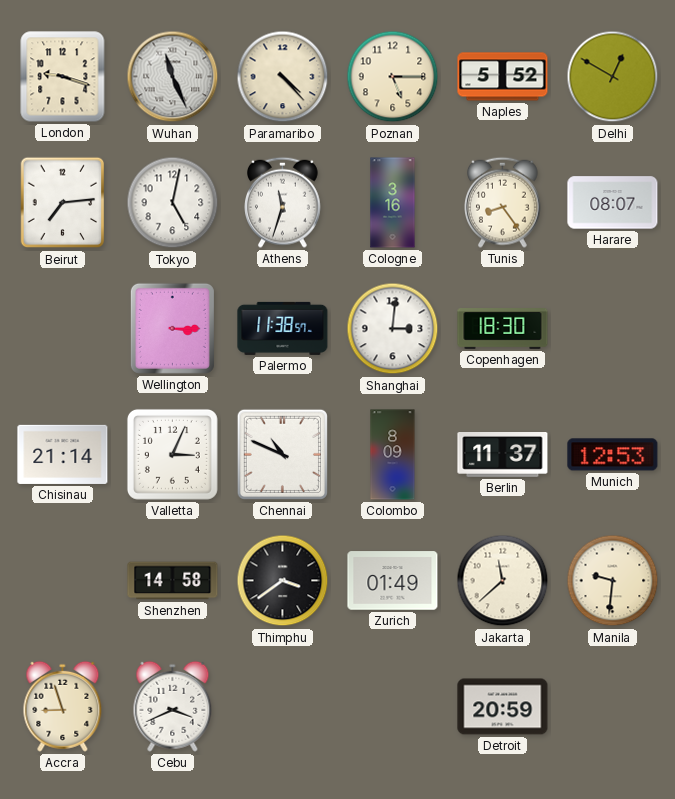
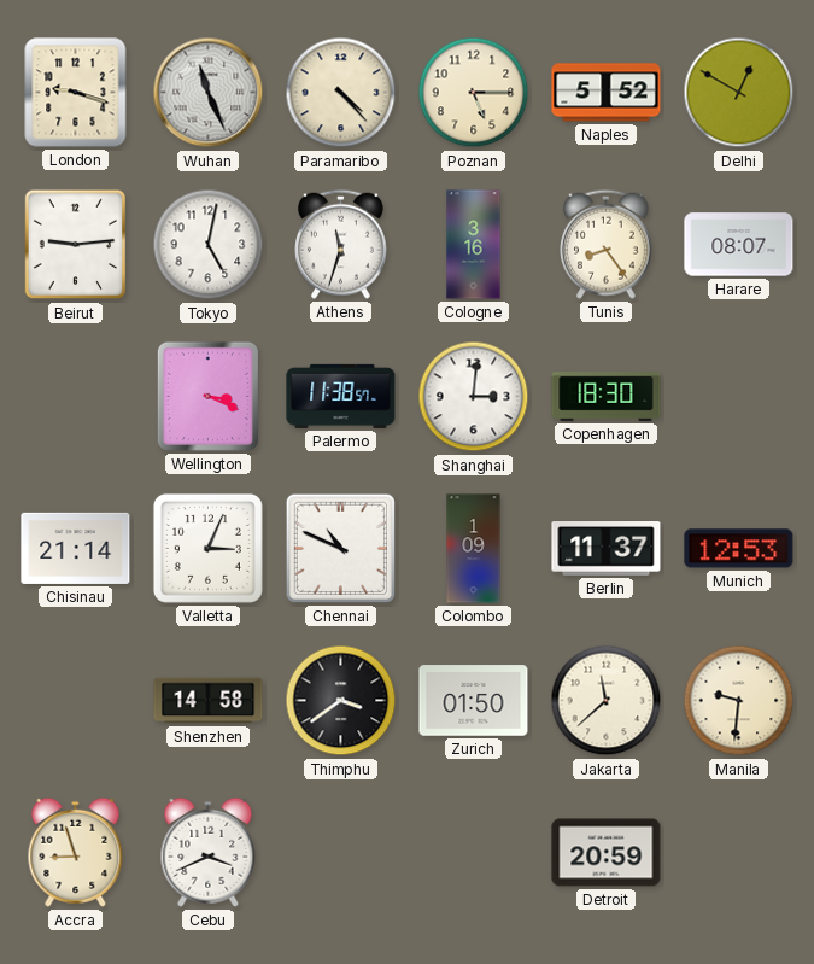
Beirut: 7:14 -> 9:14
Wellington: 3:15 -> 3:19
Colombo: 8:09 -> 1:09
Zurich: 01:49 -> 01:50
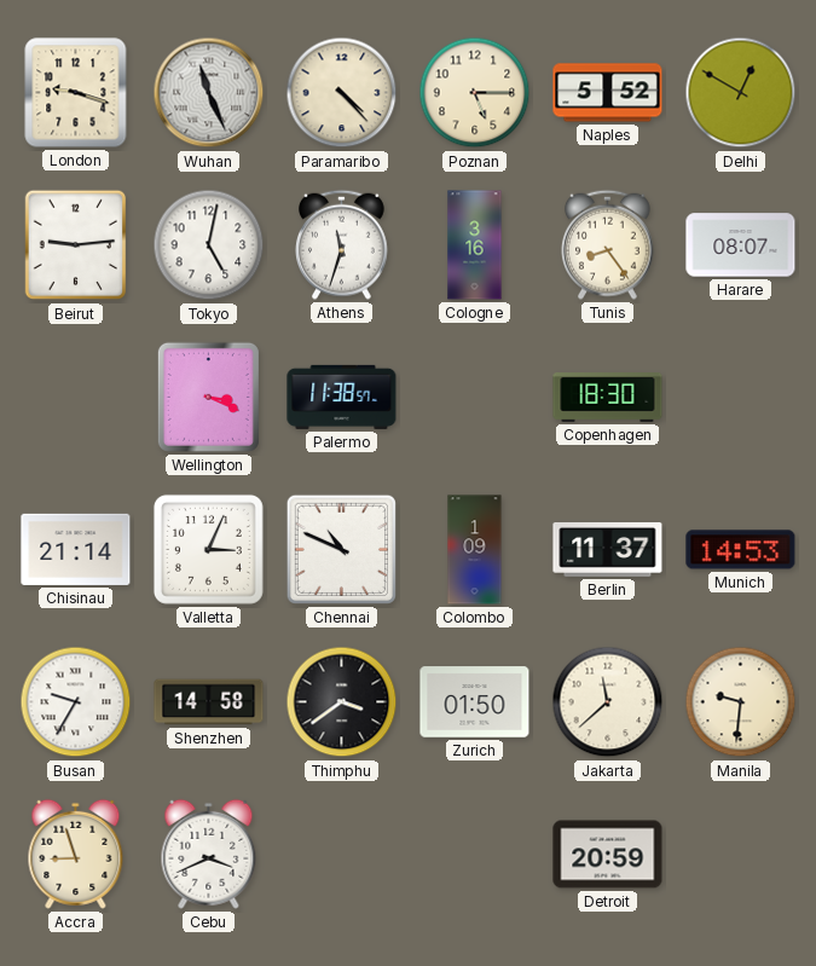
Shanghai: 3:01 -> none
Munich: 12:53 -> 14:53
Busan: none -> 9:35
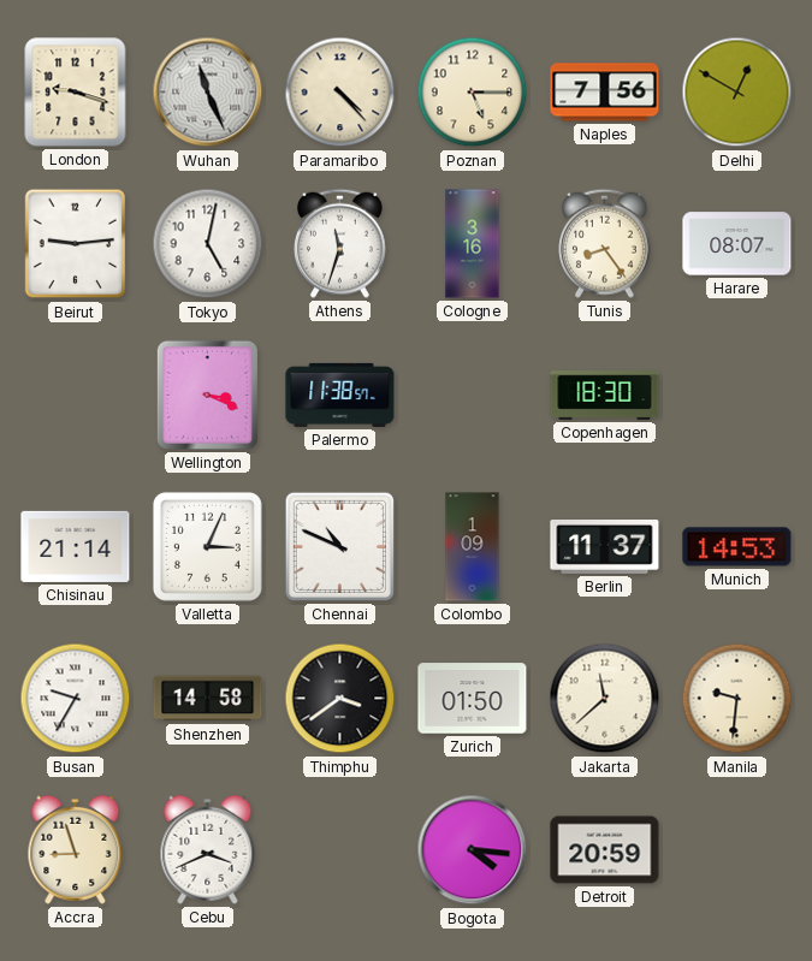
Naples: 5:52 -> 7:56
Bogota: none -> 4:16
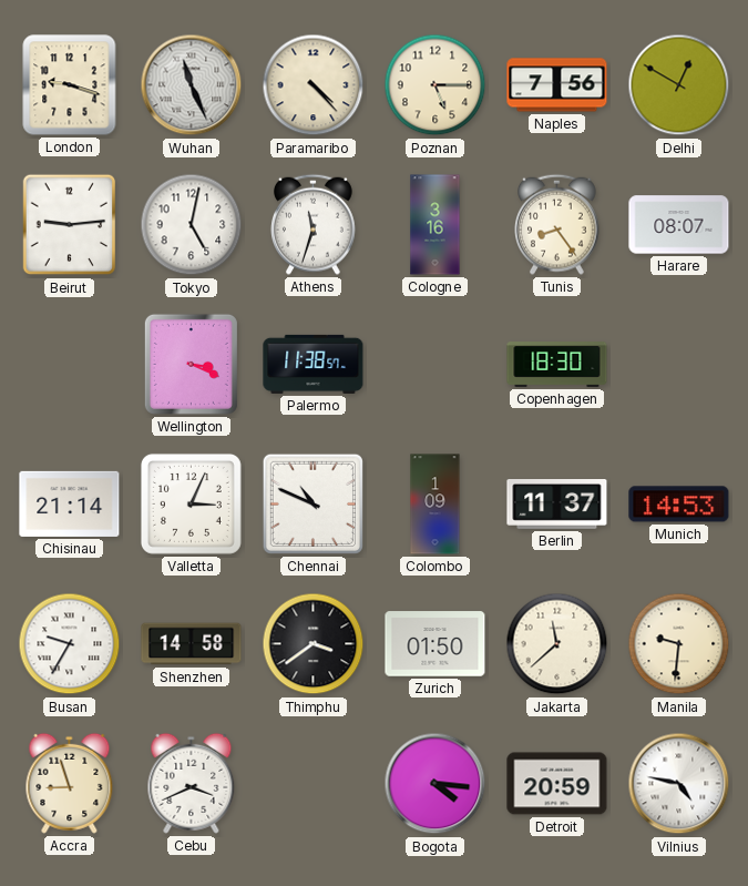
Vilnius: none -> 4:47
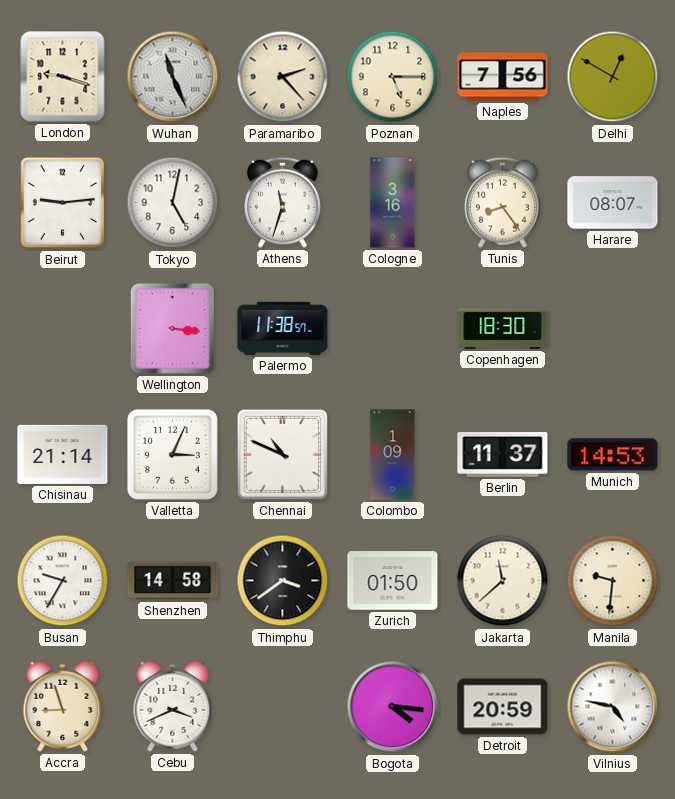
Paramaribo: 4:23 -> 2:23
Wellington: 3:19 -> 3:16
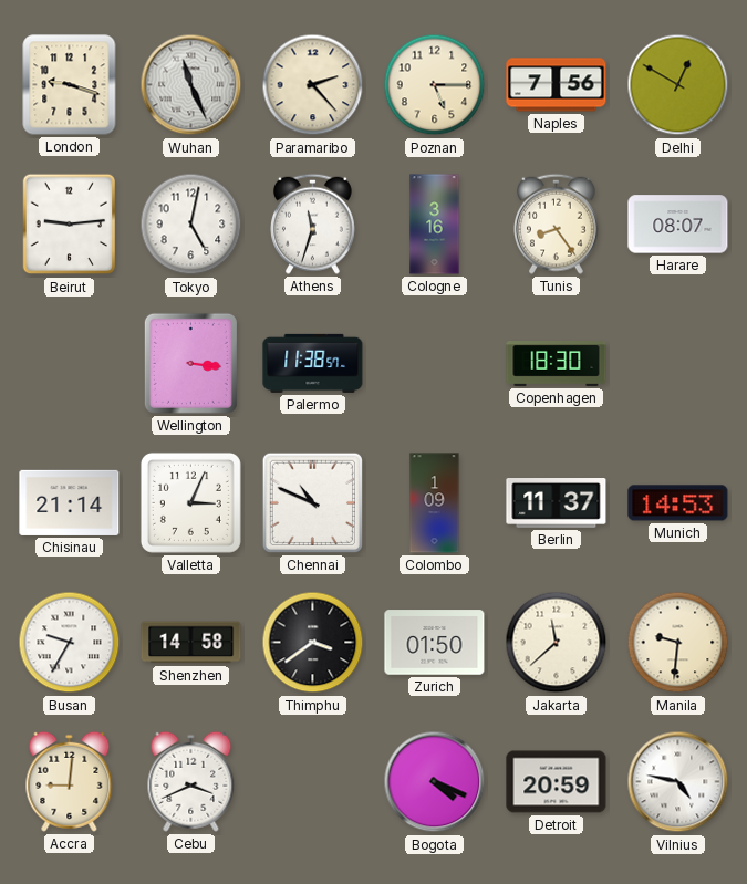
Accra: 8:57 -> 9:01
Bogota: 4:16 -> 4:19
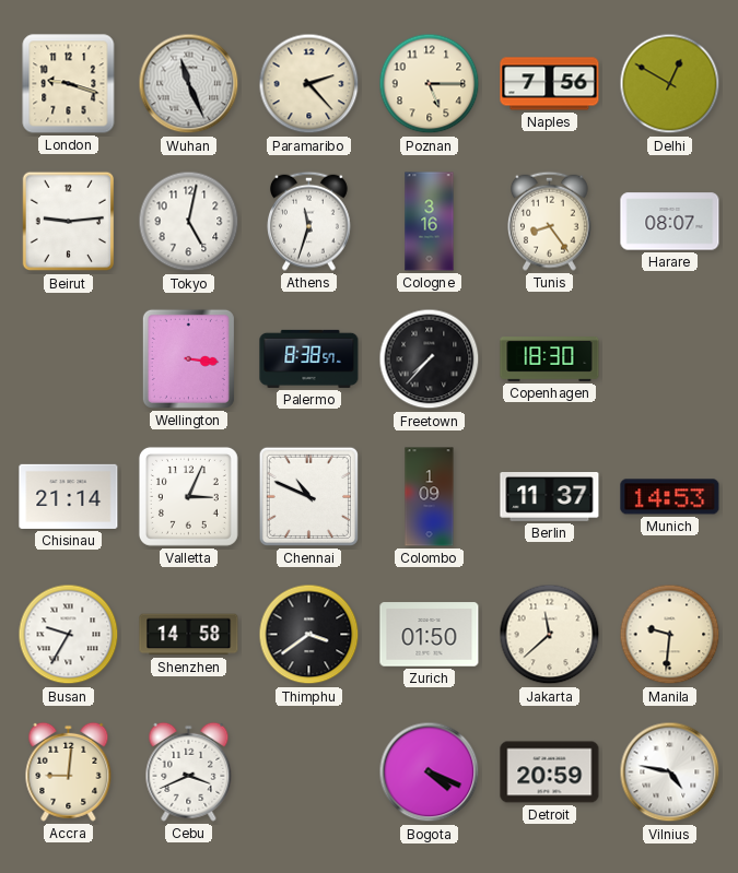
Palermo: 11:38 -> 8:38
Freetown: none -> 7:37
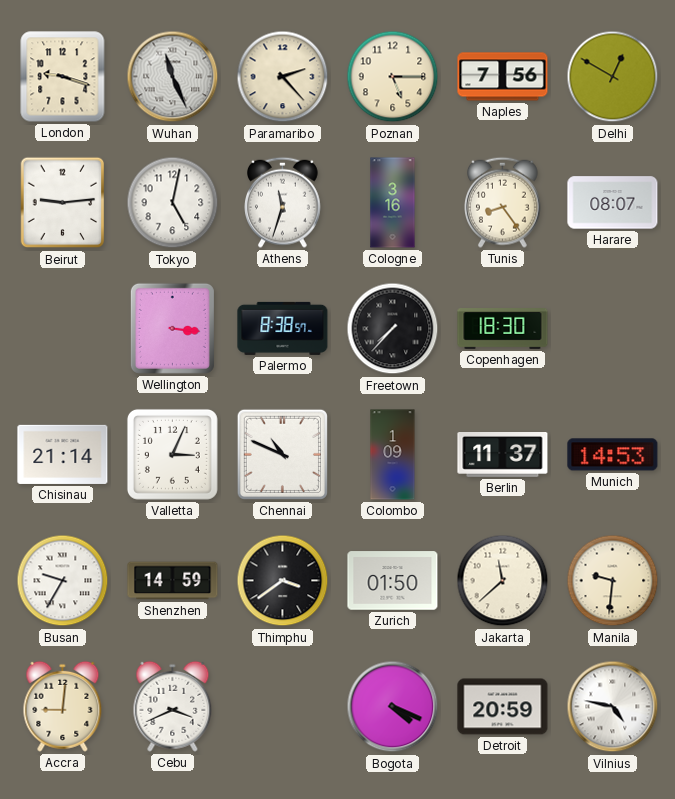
Shenzhen: 14:58 -> 14:59
